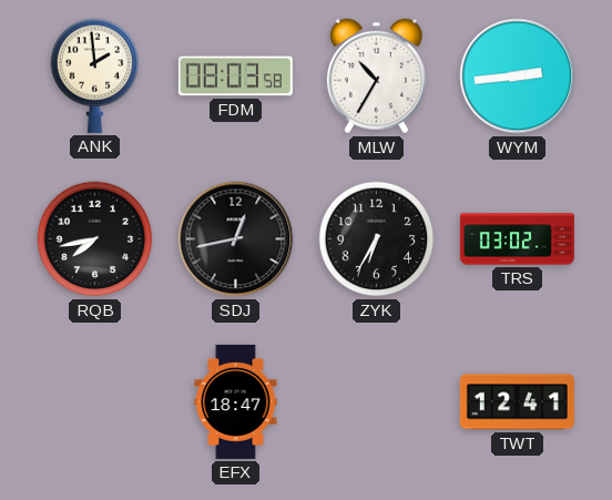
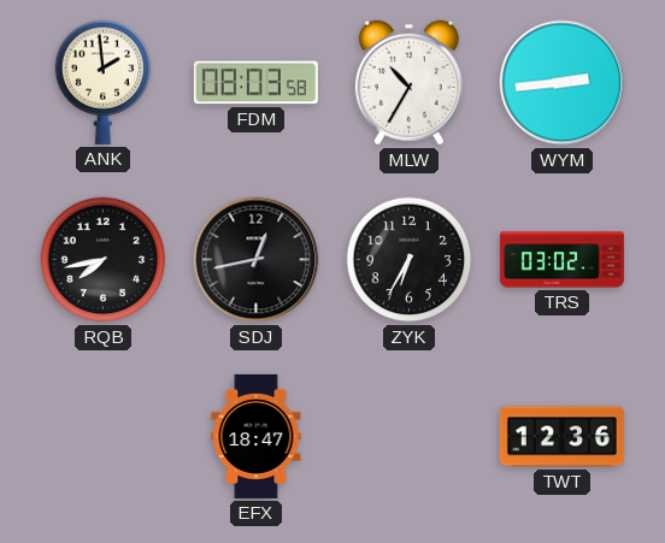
TWT: 12:41 -> 12:36
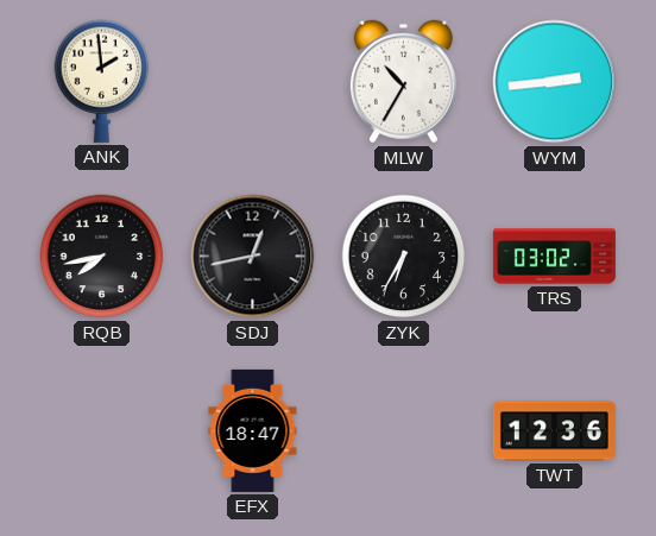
FDM: 08:03 -> none
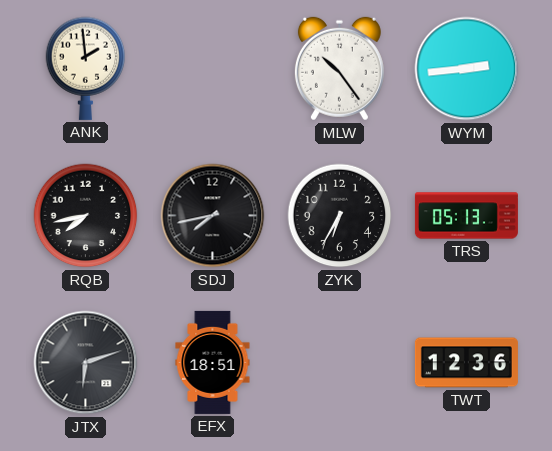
MLW: 10:35 -> 10:24
SDJ: 12:43 -> 7:43
TRS: 03:02 -> 05:13
JTX: none -> 6:12
EFX: 18:47 -> 18:51
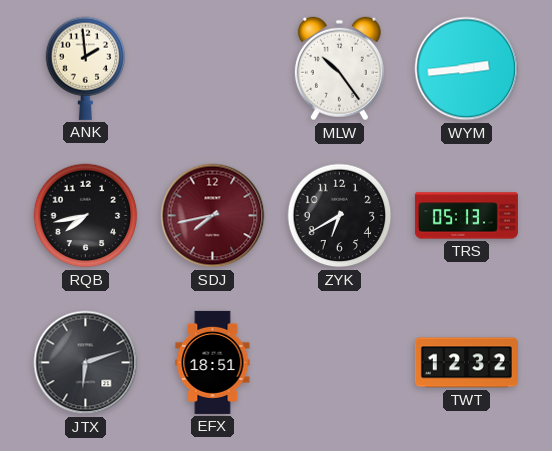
SDJ dial: black -> burgundy
ZYK: 6:35 -> 6:40
TWT: 12:36 -> 12:32
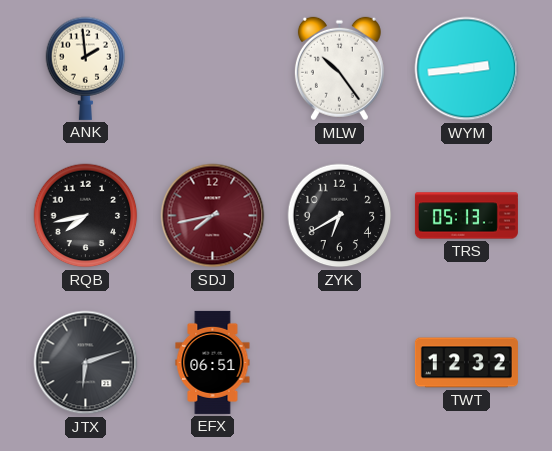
EFX: 18:51 -> 06:51
